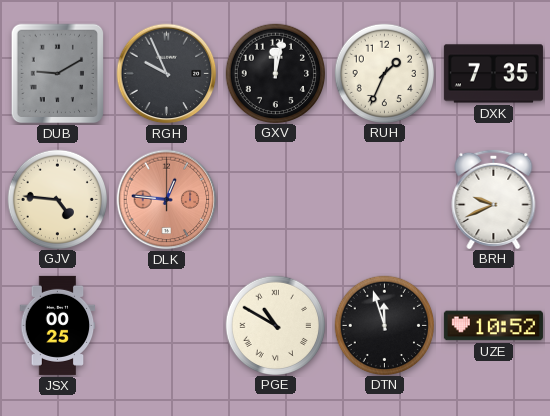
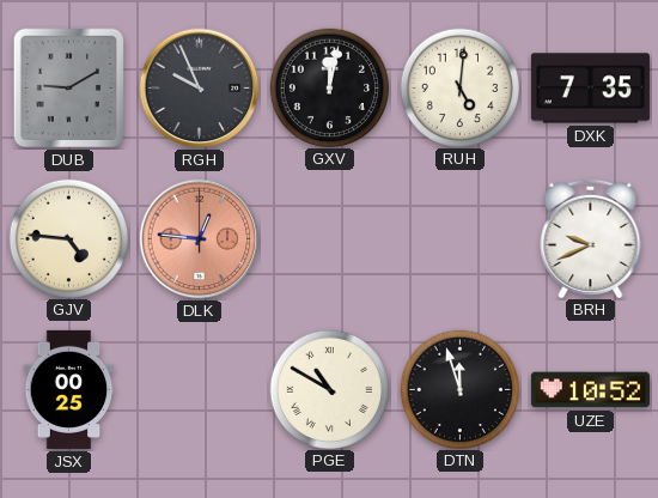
RUH: 1:34 -> 5:01
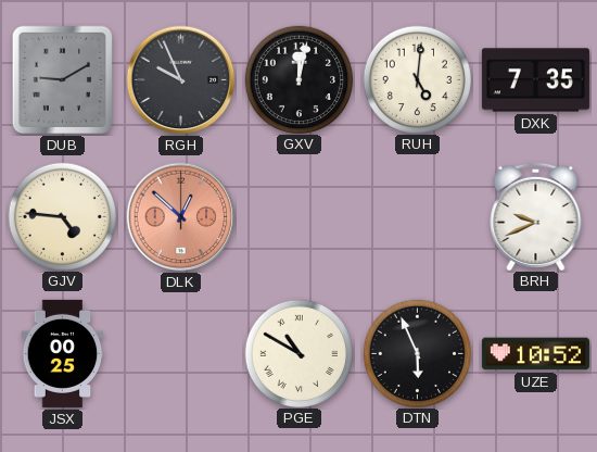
DLK: 12:46 -> 12:52
DTN: 11:57 -> 5:56
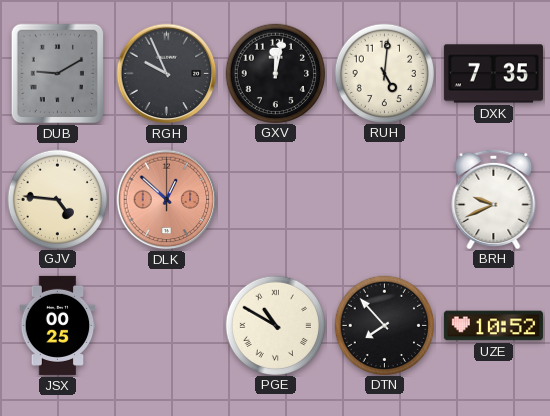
DTN: 5:56 -> 7:53
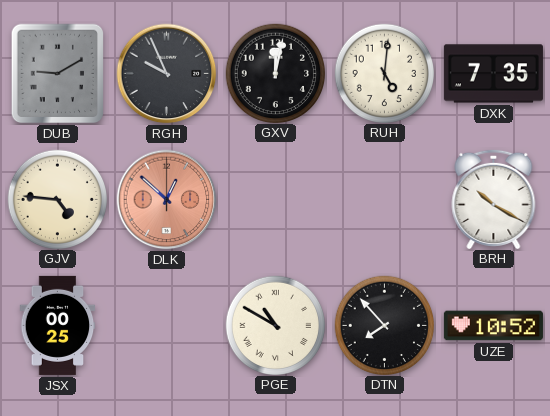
BRH: 9:41 -> 10:20
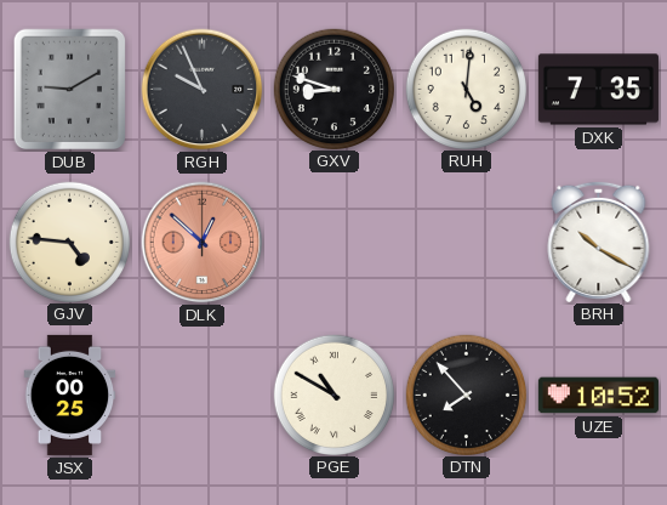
GXV: 12:02 -> 8:48
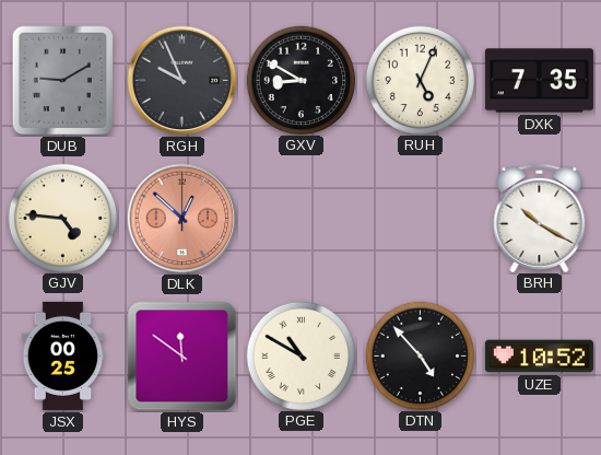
GXV: 8:48 -> 8:50
RUH: 5:01 -> 5:04
HYS: none -> 11:51
DTN: 7:53 -> 4:53
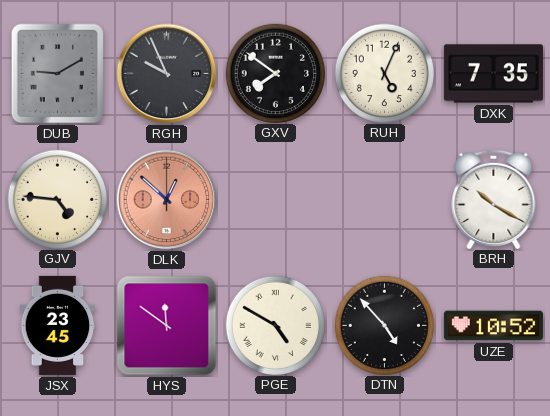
GXV: 8:50 -> 7:51
JSX: 00:25 -> 23:45
PGE: 10:50 -> 4:50
